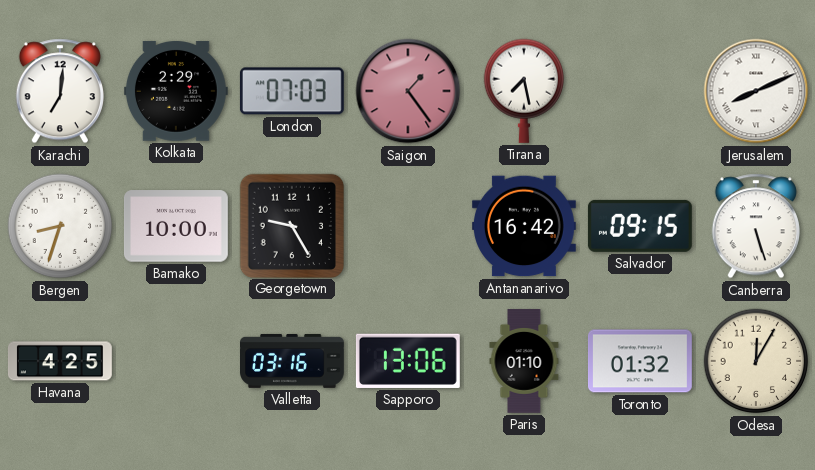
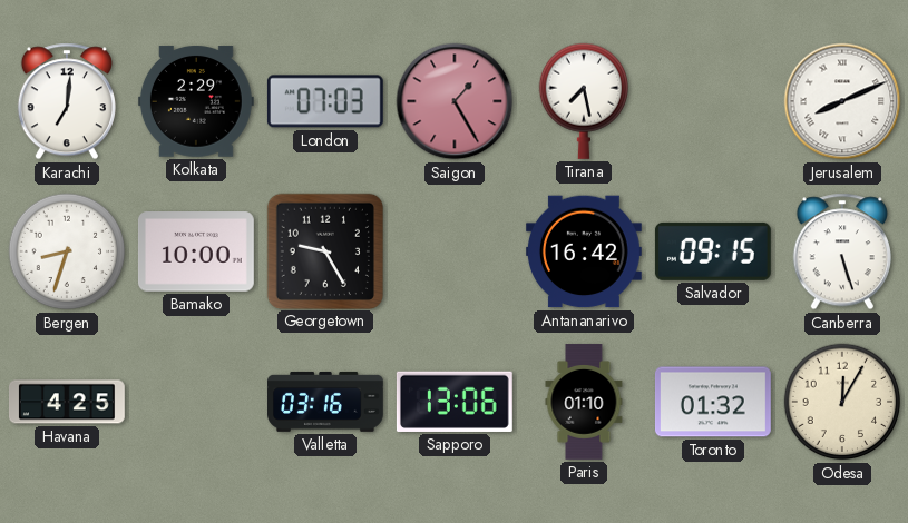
Saigon: 1:24 -> 1:25
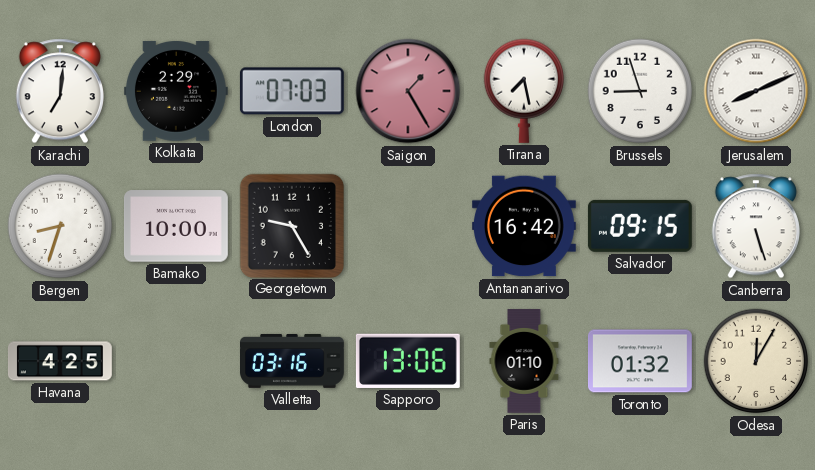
Brussels: none -> 8:57
